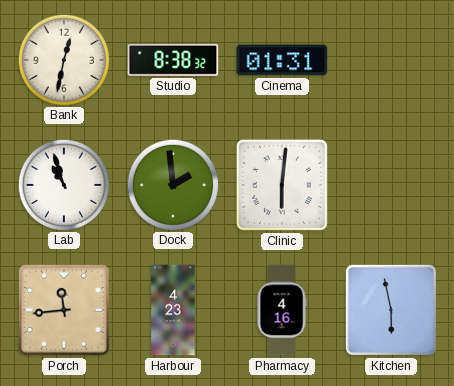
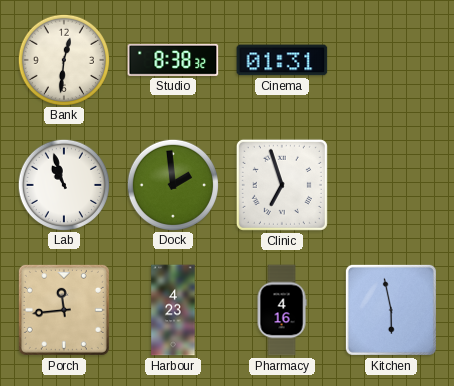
Bank: 12:32 -> 12:31
Clinic: 6:01 -> 6:57
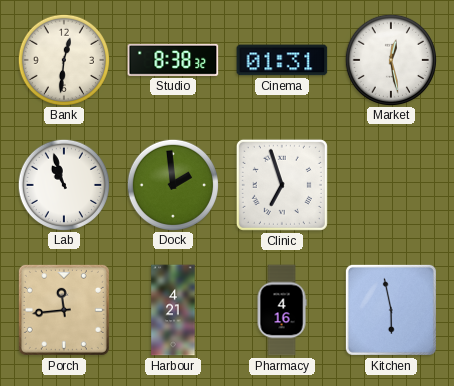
Market: none -> 12:28
Harbour: 4:23 -> 4:21
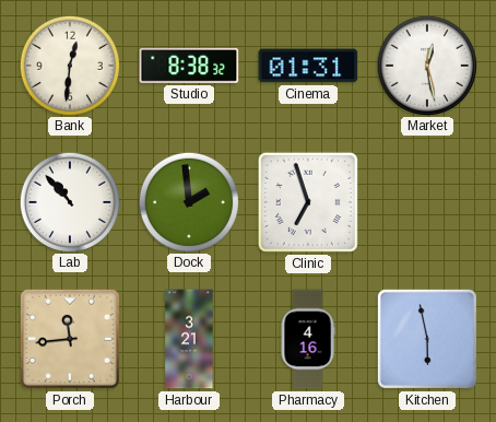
Lab: 10:57 -> 10:53
Harbour: 4:21 -> 3:21
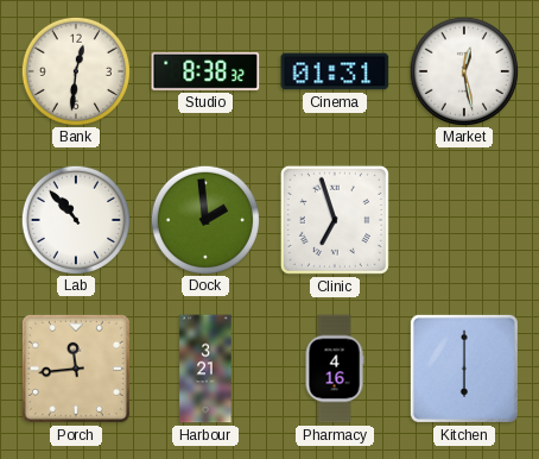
Kitchen: 5:58 -> 6:00
